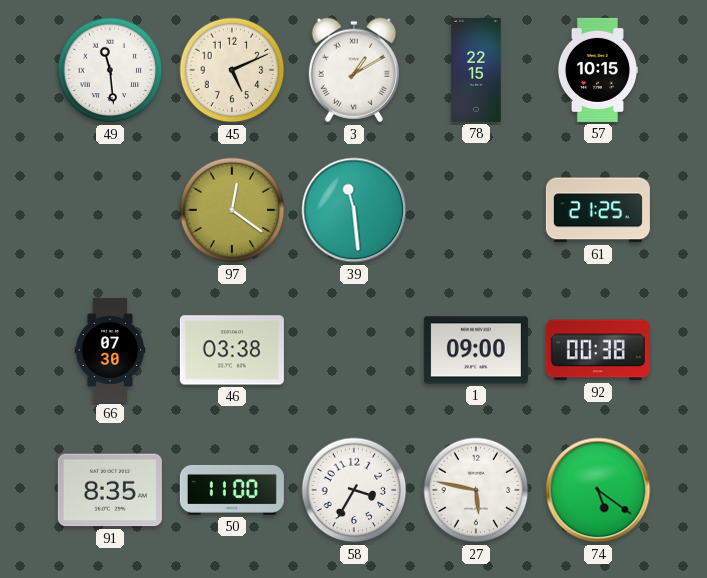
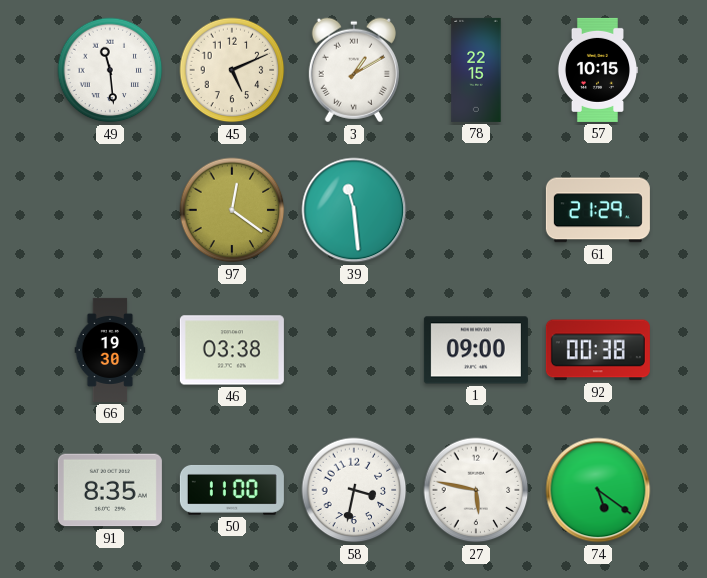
61: 21:25 -> 21:29
66: 07:30 -> 19:30
58: 3:35 -> 3:32
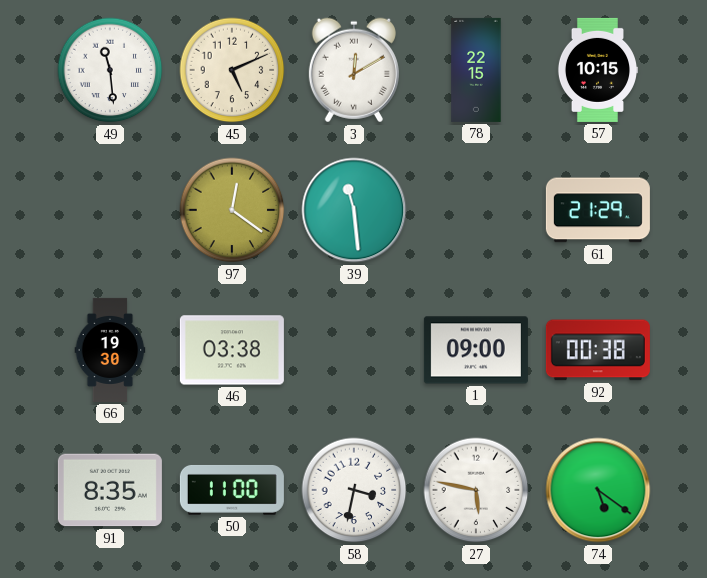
3: 1:10 -> 12:10
